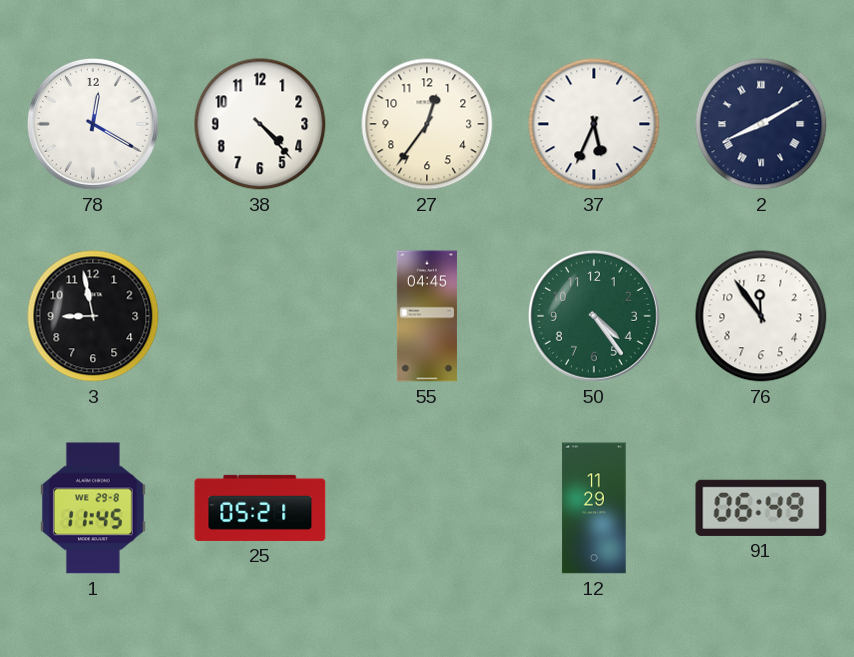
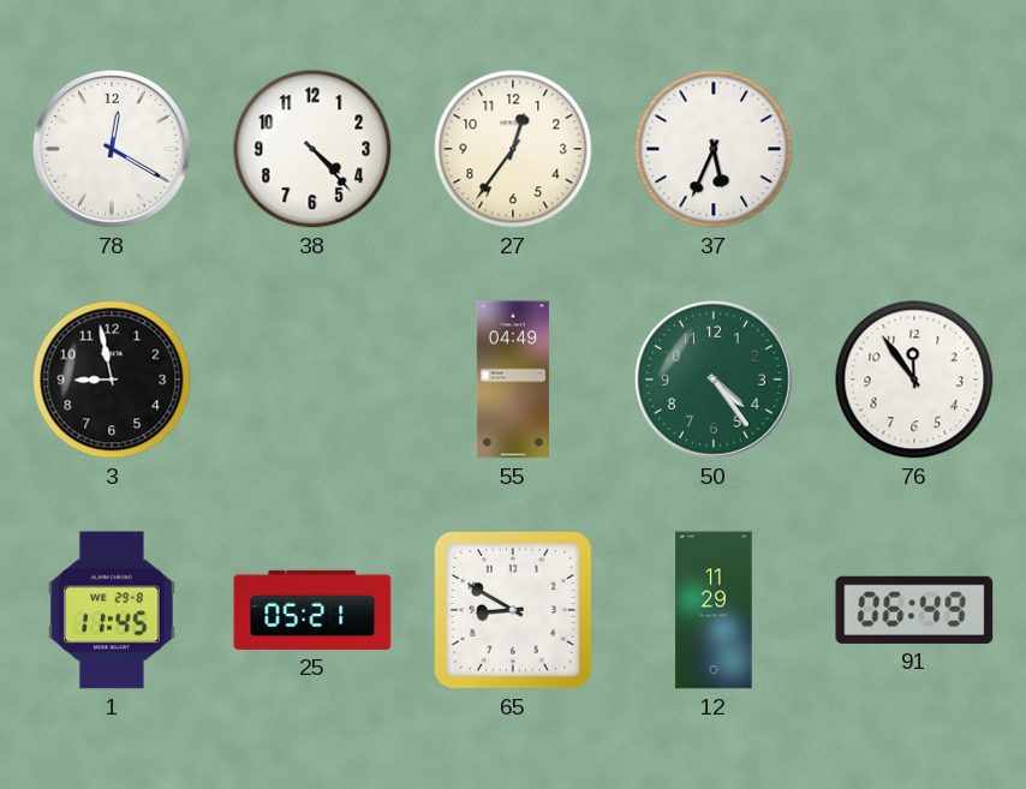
2: 8:10 -> none
55: 04:45 -> 04:49
65: none -> 8:50
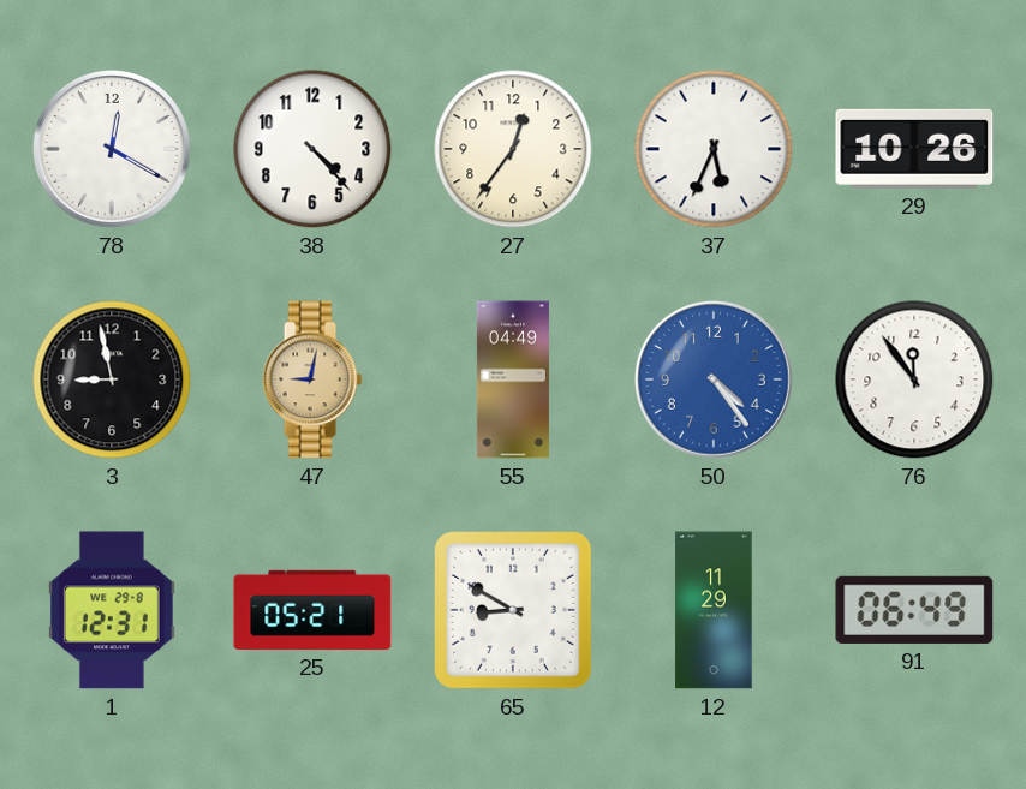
29: none -> 10:26
47: none -> 9:02
50 dial: green -> blue
1: 11:45 -> 12:31
